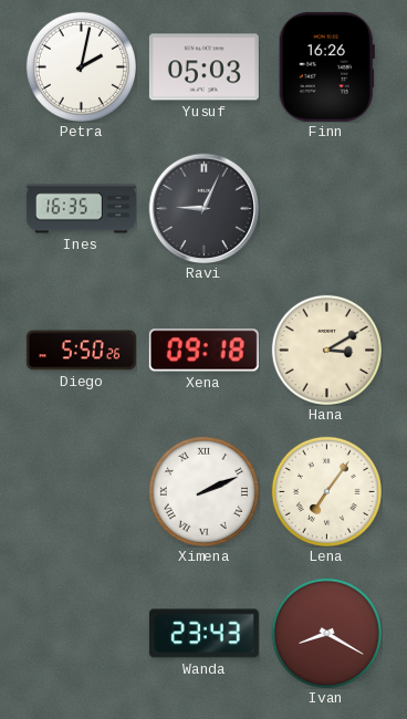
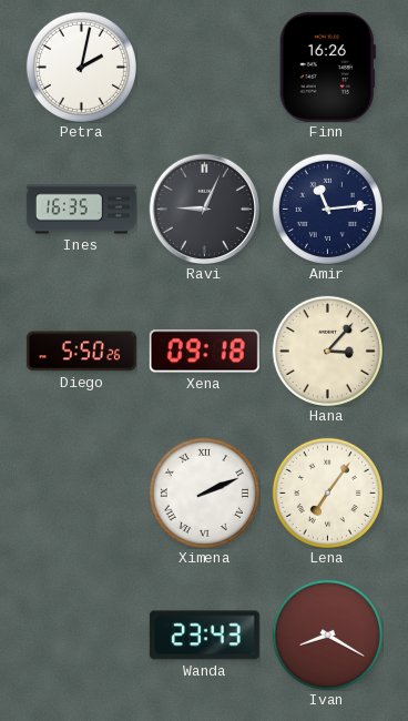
Yusuf: 05:03 -> none
Amir: none -> 11:14
Hana: 3:10 -> 3:07
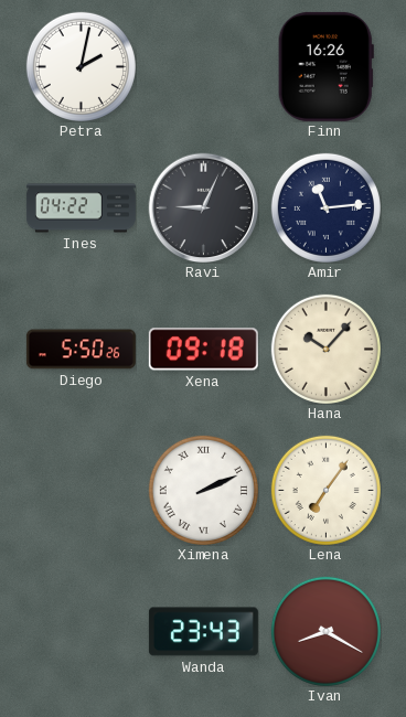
Ines: 16:35 -> 04:22
Hana: 3:07 -> 10:07
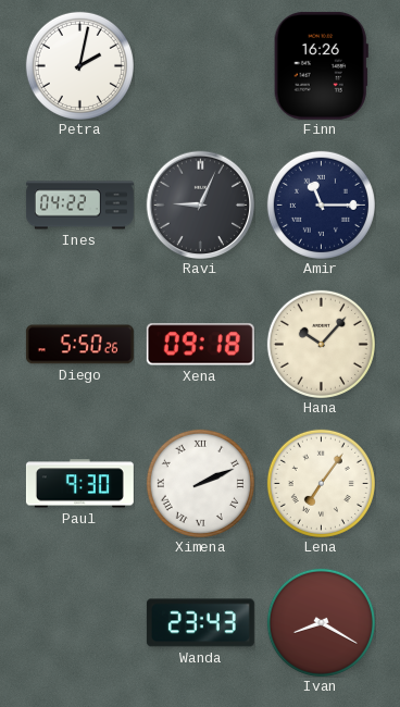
Amir: 11:14 -> 11:15
Paul: none -> 9:30
